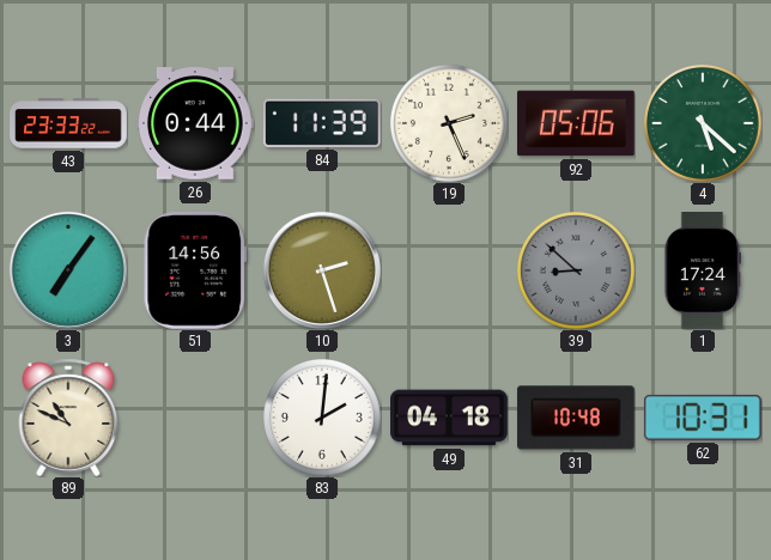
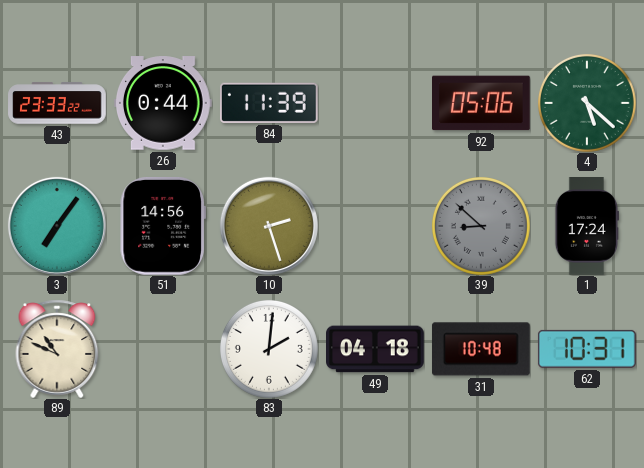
19: 2:26 -> none
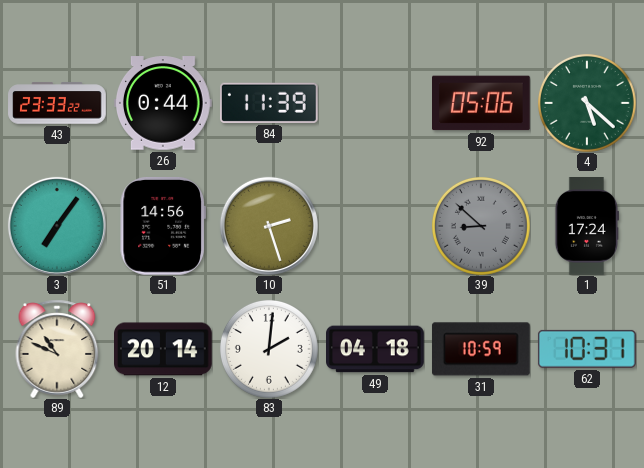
12: none -> 20:14
31: 10:48 -> 10:59
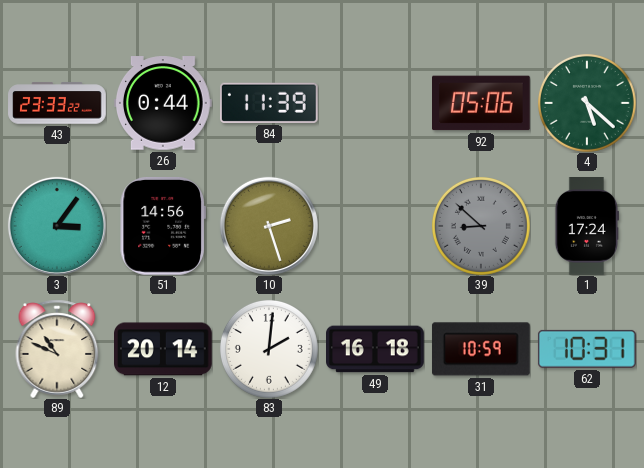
3: 7:06 -> 3:06
49: 04:18 -> 16:18
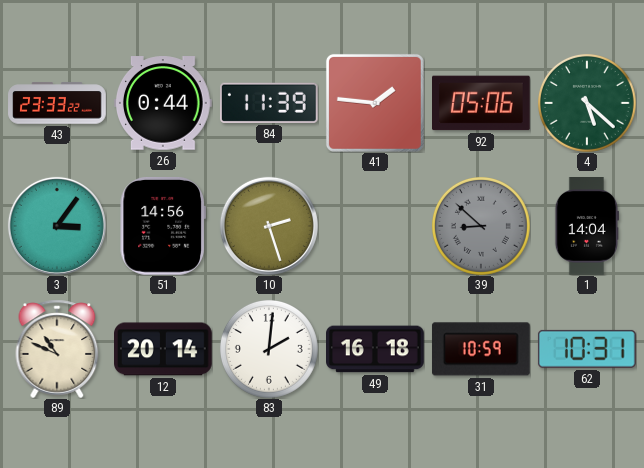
41: none -> 1:46
1: 17:24 -> 14:04
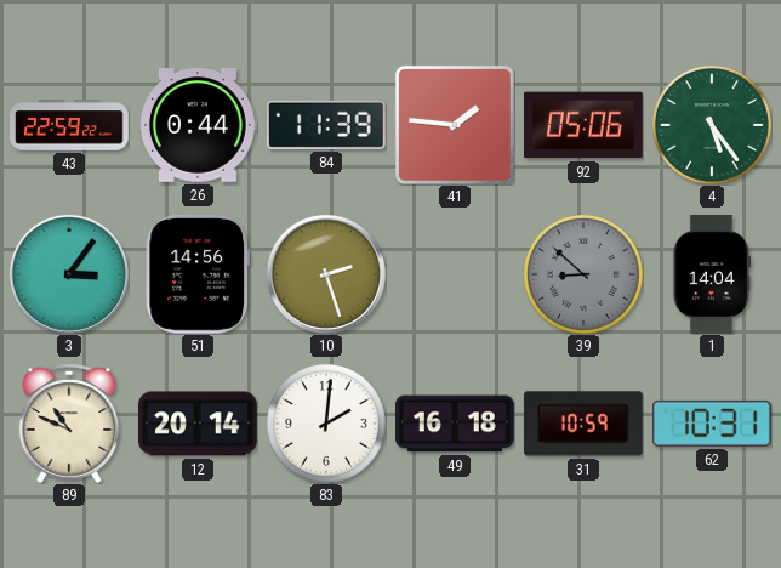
43: 23:33 -> 22:59
4: 5:22 -> 5:24
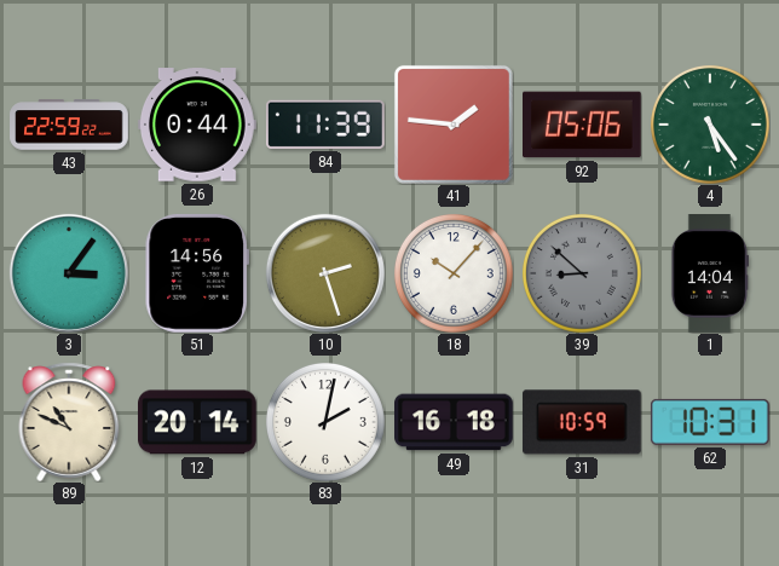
18: none -> 10:07
83: 2:01 -> 2:02
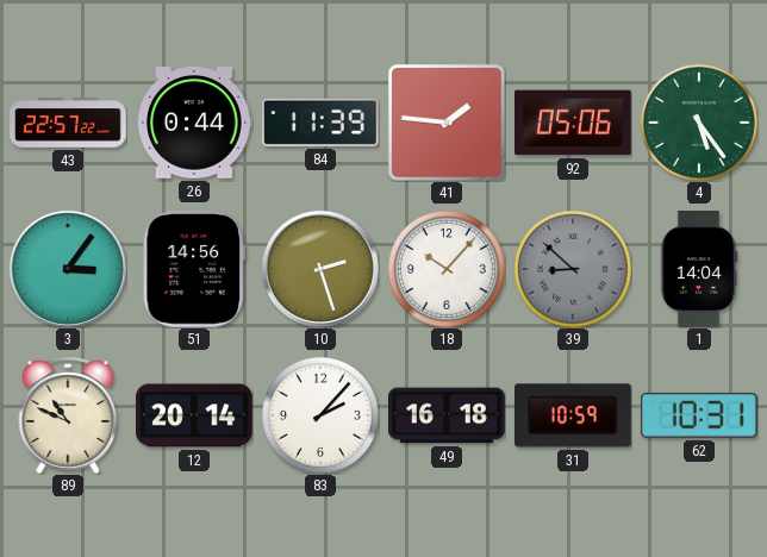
43: 22:59 -> 22:57
83: 2:02 -> 2:07
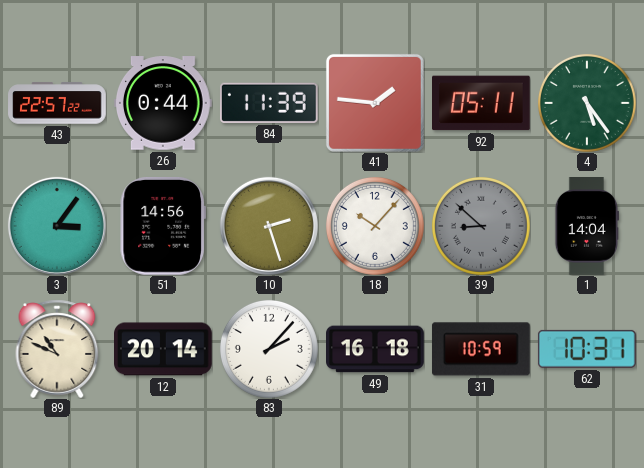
92: 05:06 -> 05:11
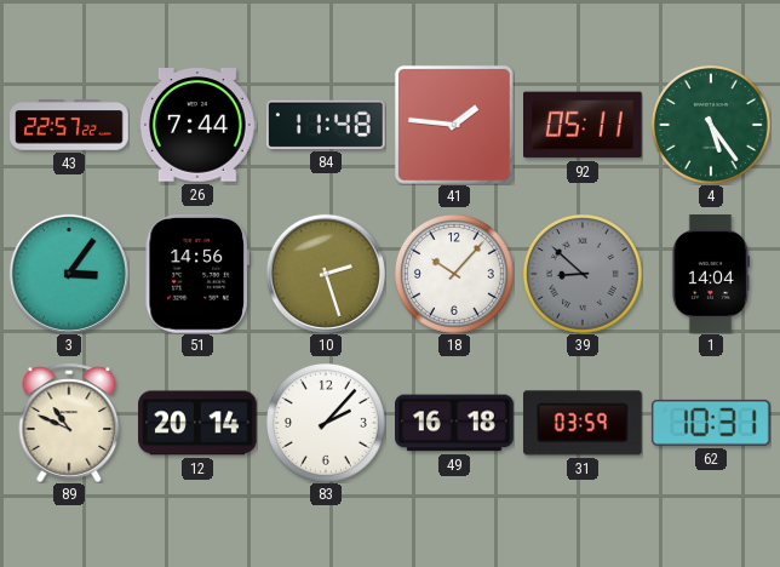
26: 0:44 -> 7:44
84: 11:39 -> 11:48
31: 10:59 -> 03:59
